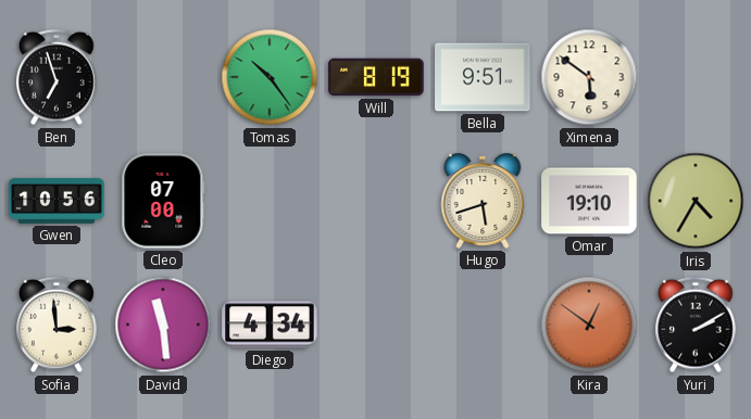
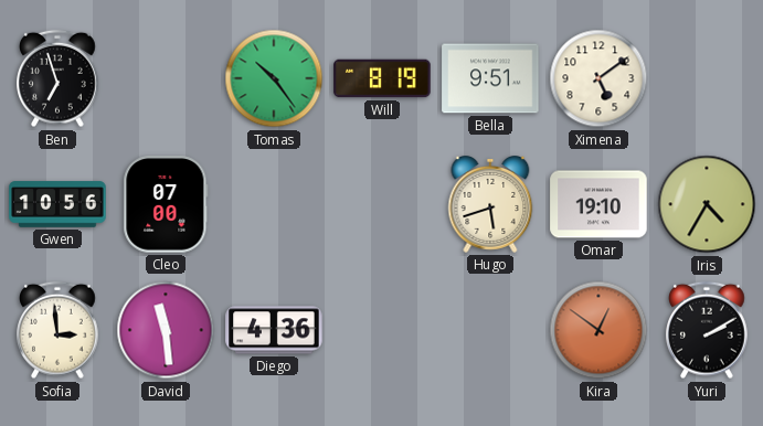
Ximena: 5:51 -> 5:09
Diego: 4:34 -> 4:36
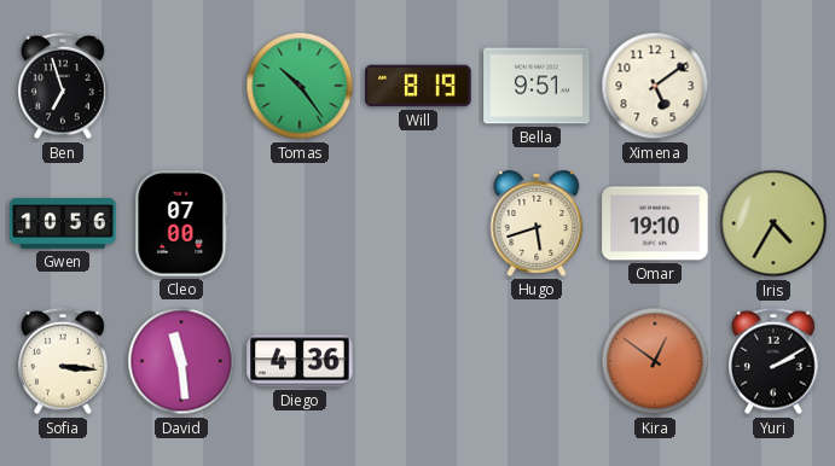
Sofia: 2:59 -> 3:16
